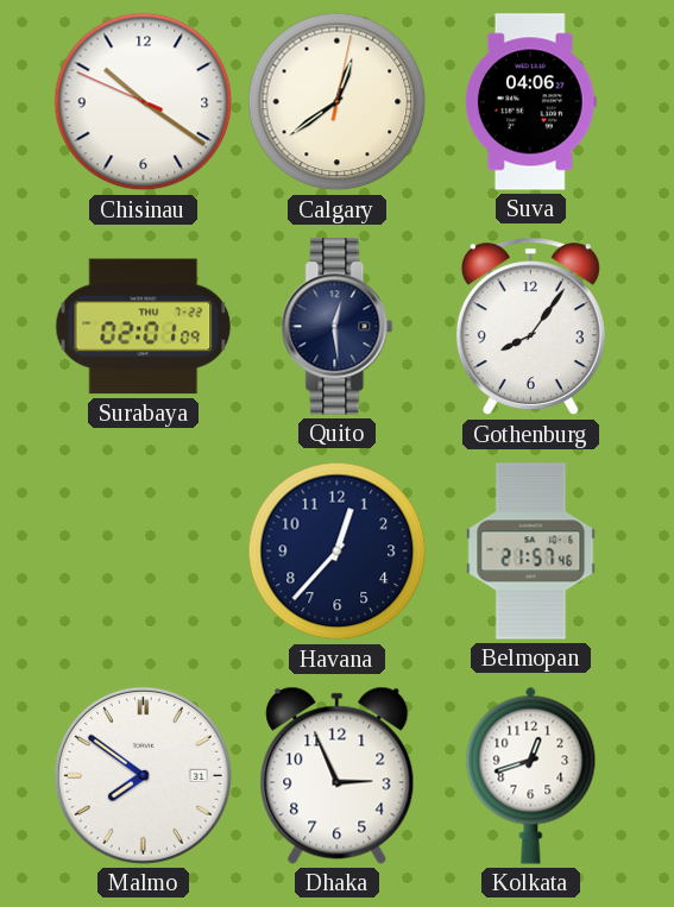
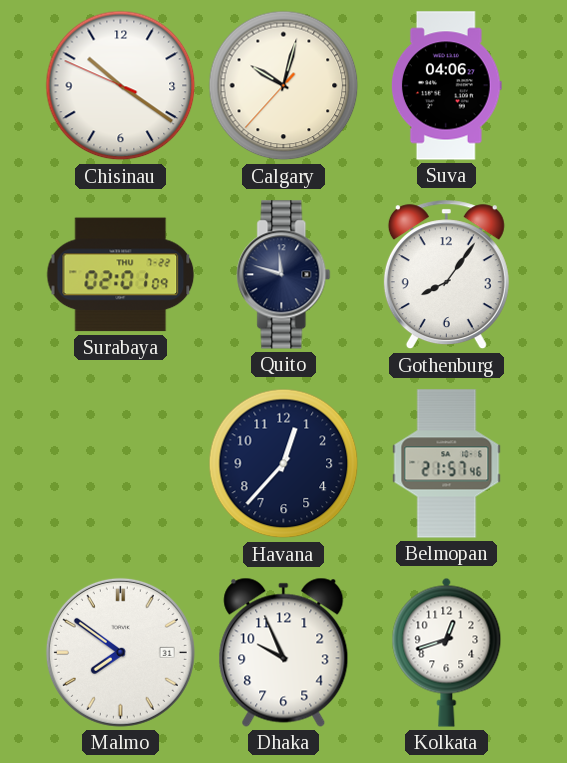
Calgary: 12:39 -> 10:02
Quito: 12:29 -> 11:48
Dhaka: 2:56 -> 9:56
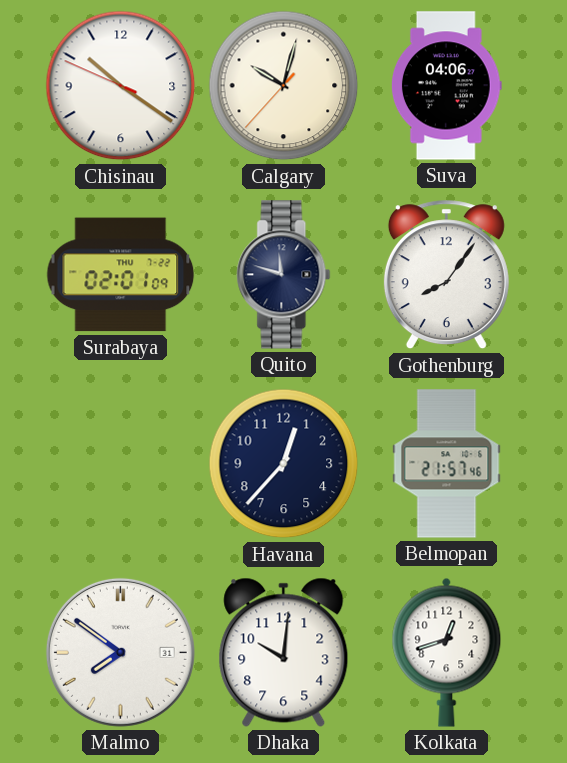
Dhaka: 9:56 -> 10:01
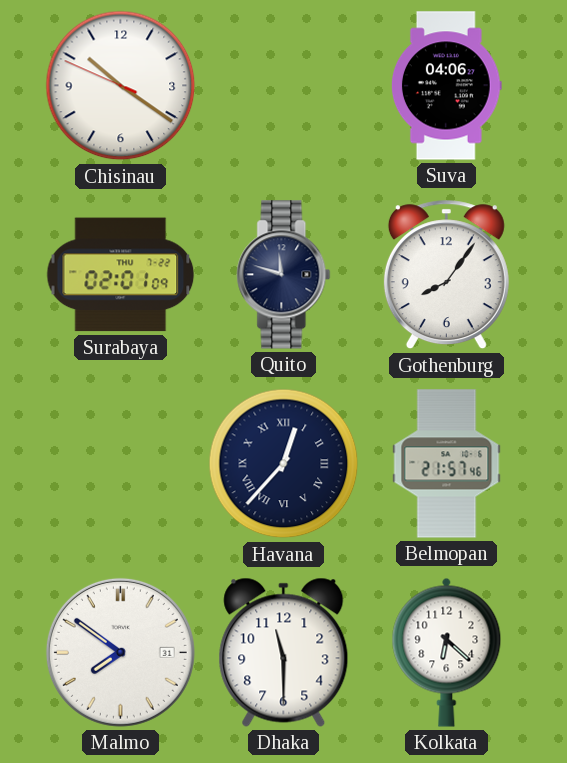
Calgary: 10:02 -> none
Havana numerals: Arabic -> Roman
Dhaka: 10:01 -> 11:30
Kolkata: 12:42 -> 6:22
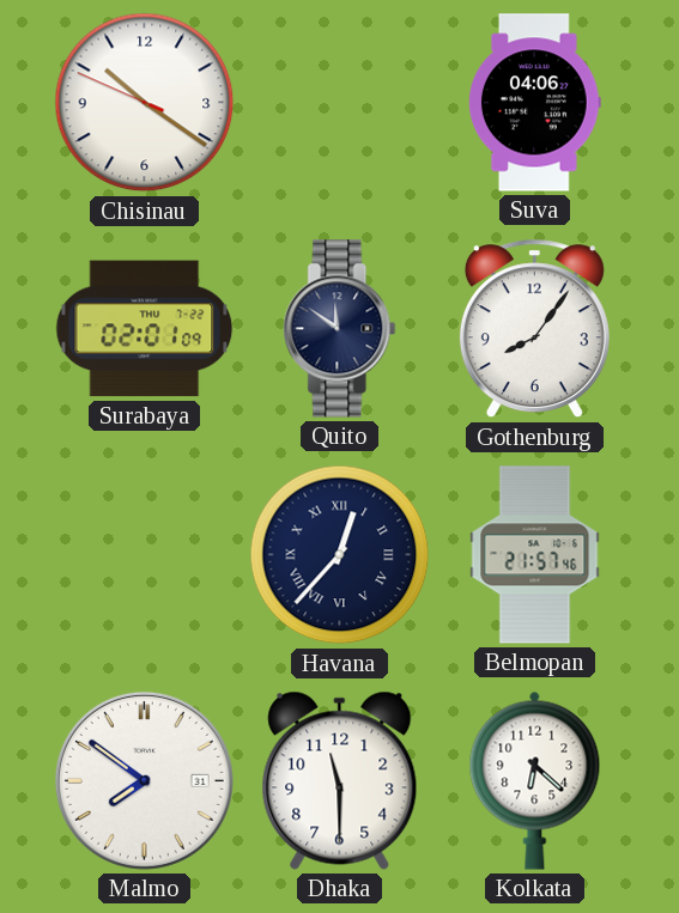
Quito: 11:48 -> 11:51
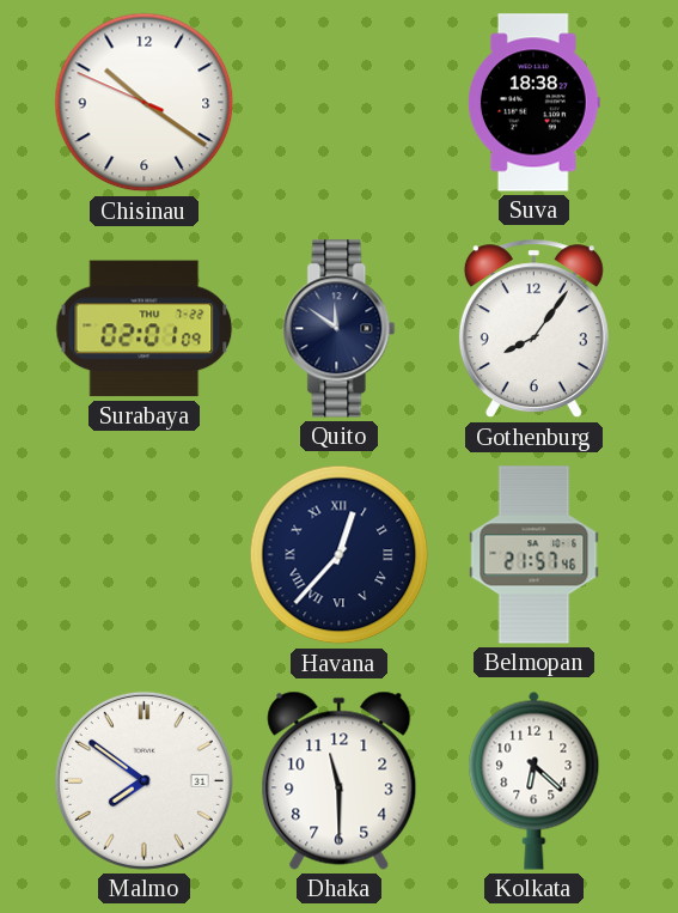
Suva: 04:06 -> 18:38
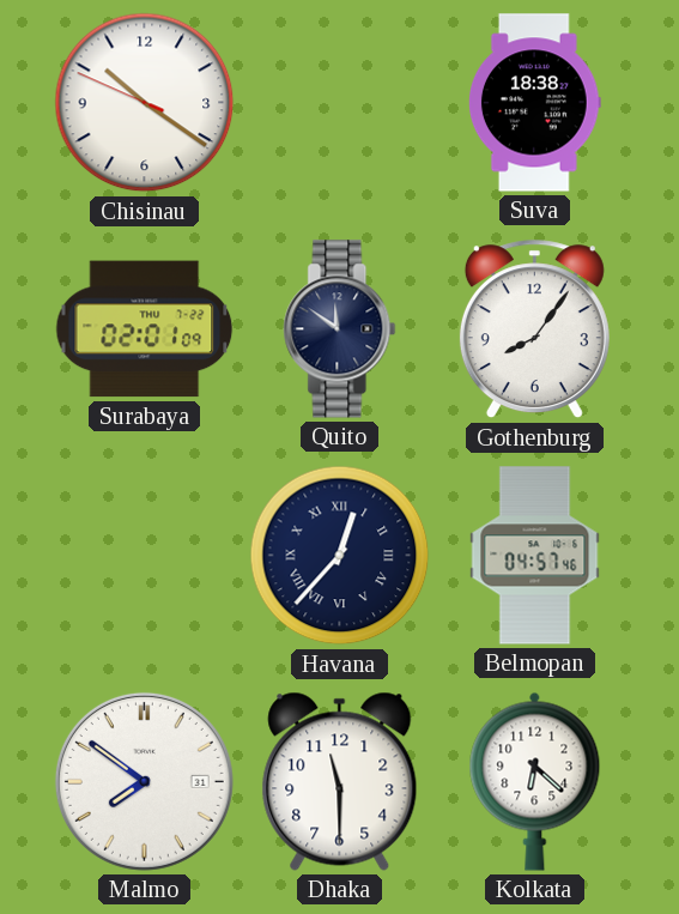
Belmopan: 21:57 -> 04:57
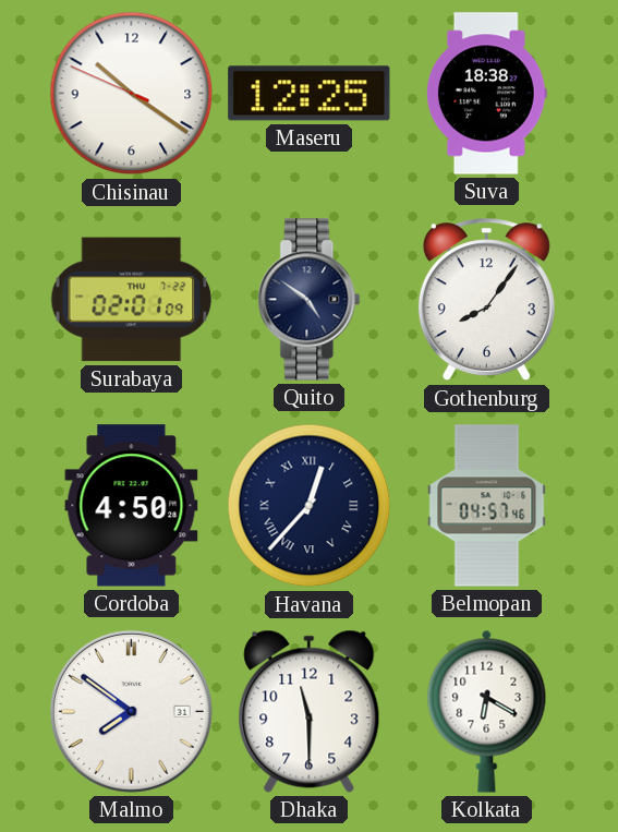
Maseru: none -> 12:25
Quito: 11:51 -> 4:51
Cordoba: none -> 4:50
Kolkata: 6:22 -> 6:20
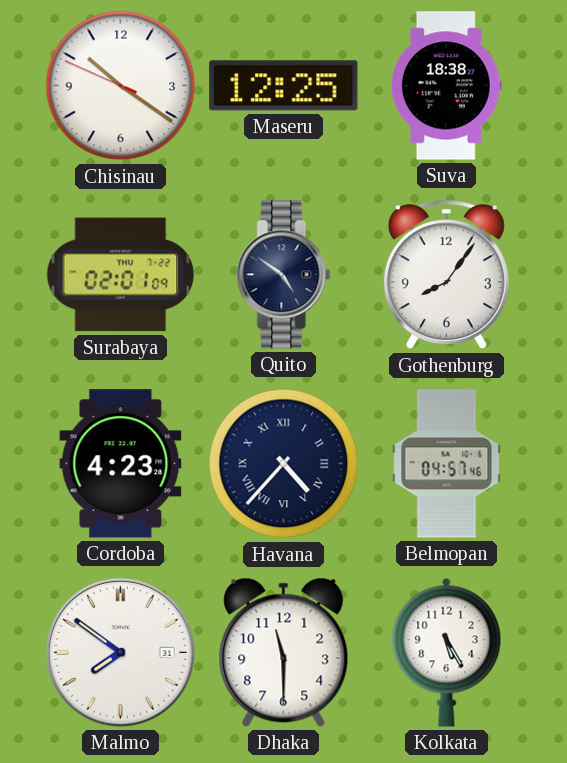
Cordoba: 4:50 -> 4:23
Havana: 12:37 -> 4:37
Kolkata: 6:20 -> 5:25
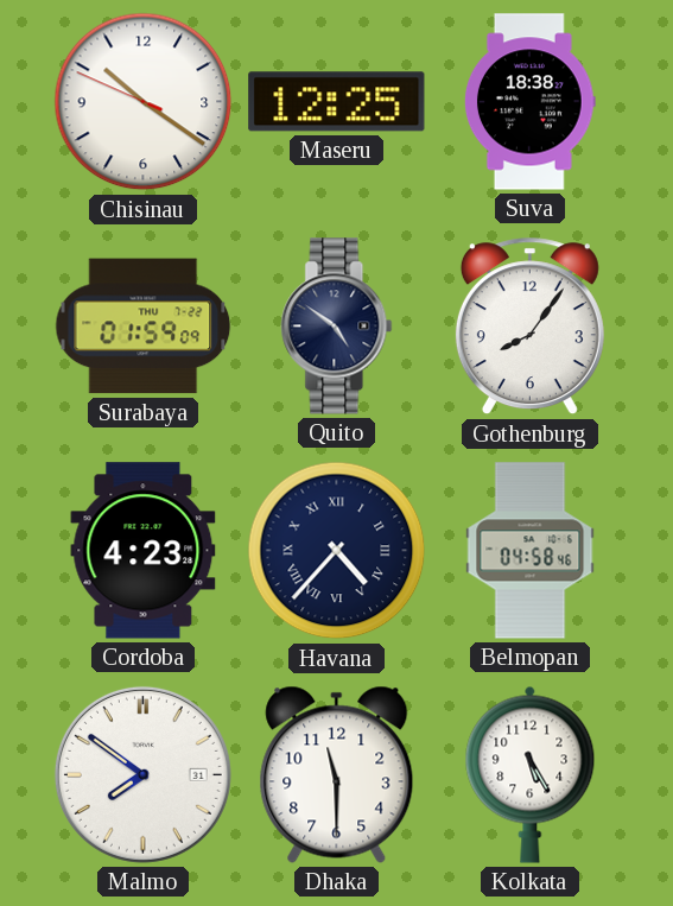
Surabaya: 02:01 -> 01:59
Belmopan: 04:57 -> 04:58
